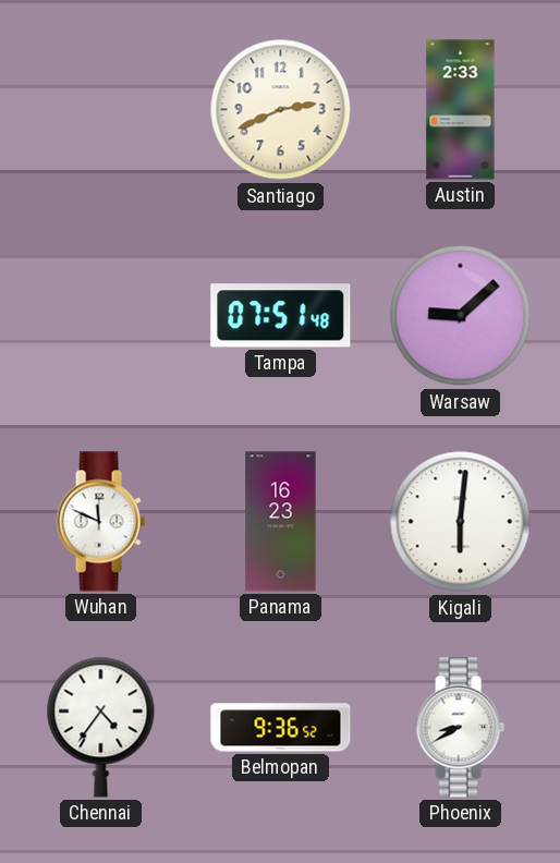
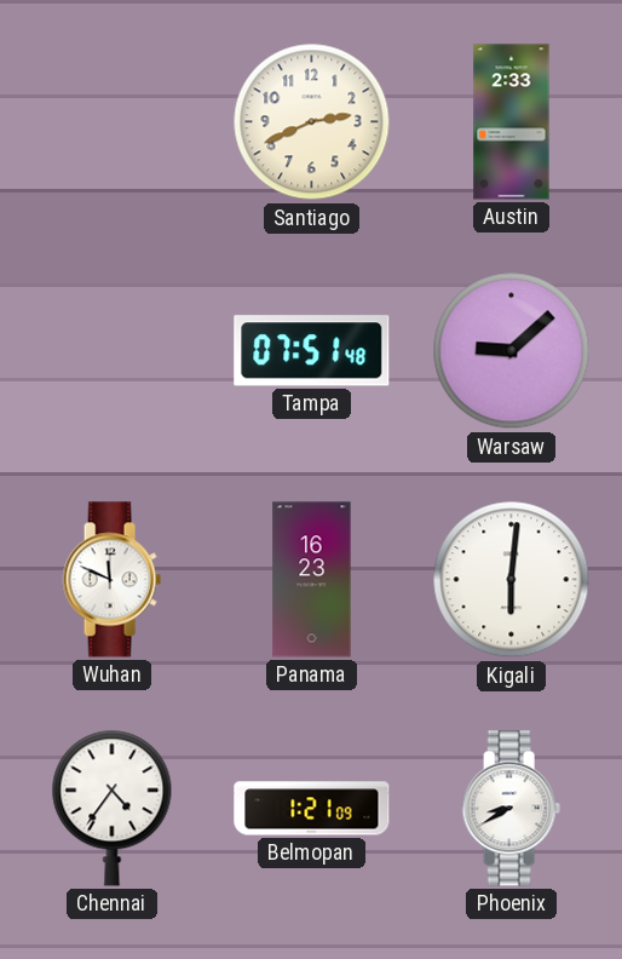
Belmopan: 9:36 -> 1:21
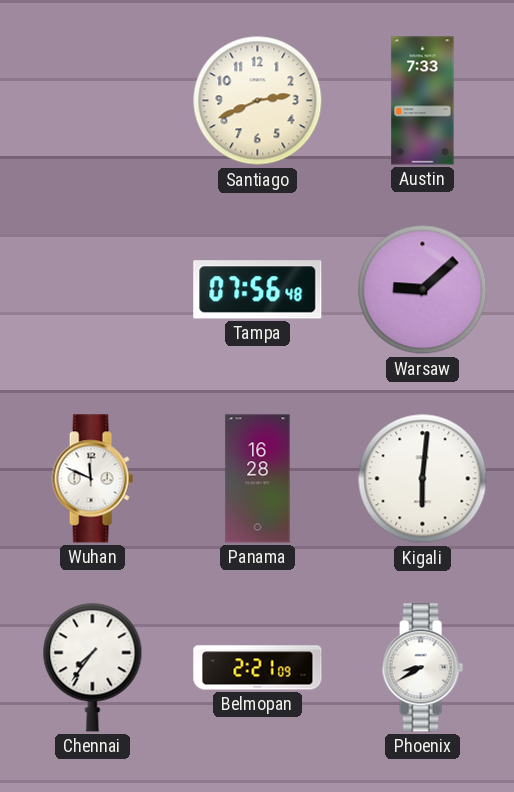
Austin: 2:33 -> 7:33
Tampa: 07:51 -> 07:56
Panama: 16:23 -> 16:28
Chennai: 4:36 -> 7:36
Belmopan: 1:21 -> 2:21
